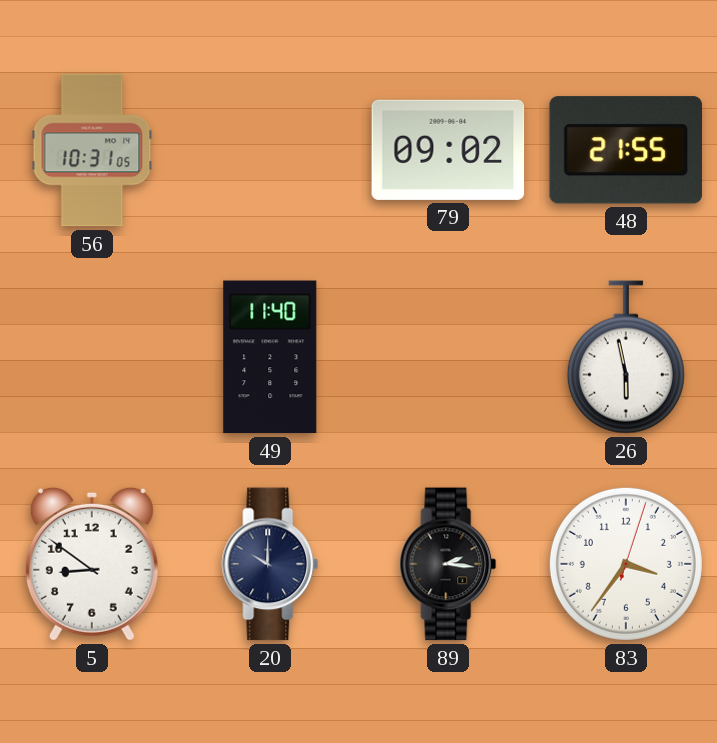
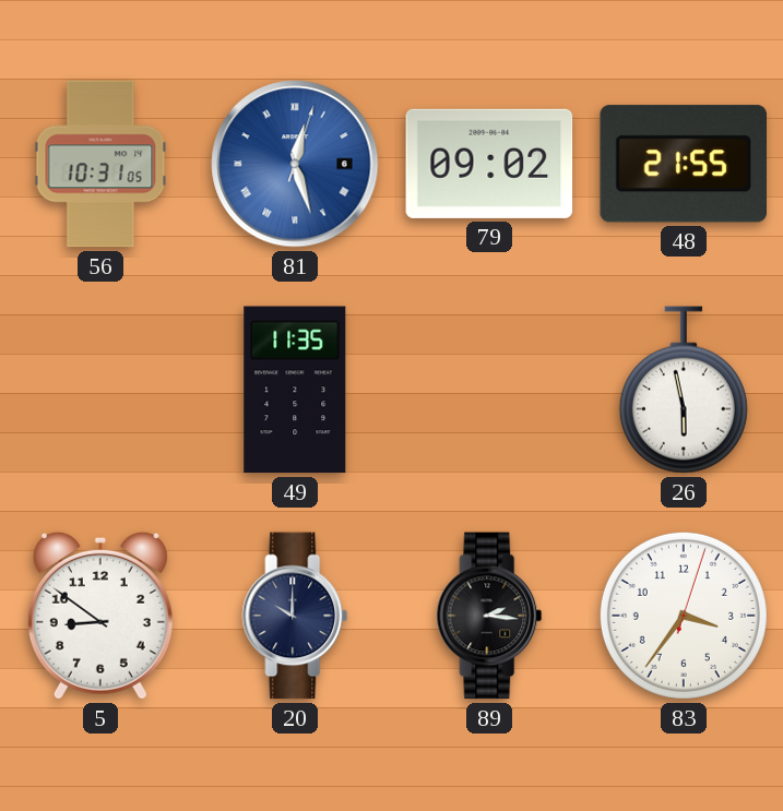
81: none -> 12:27
49: 11:40 -> 11:35
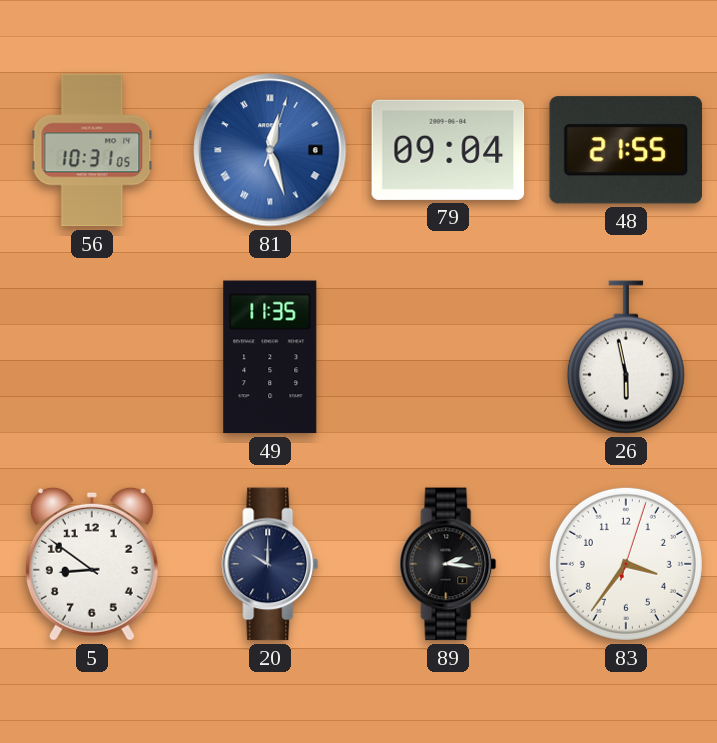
79: 09:02 -> 09:04
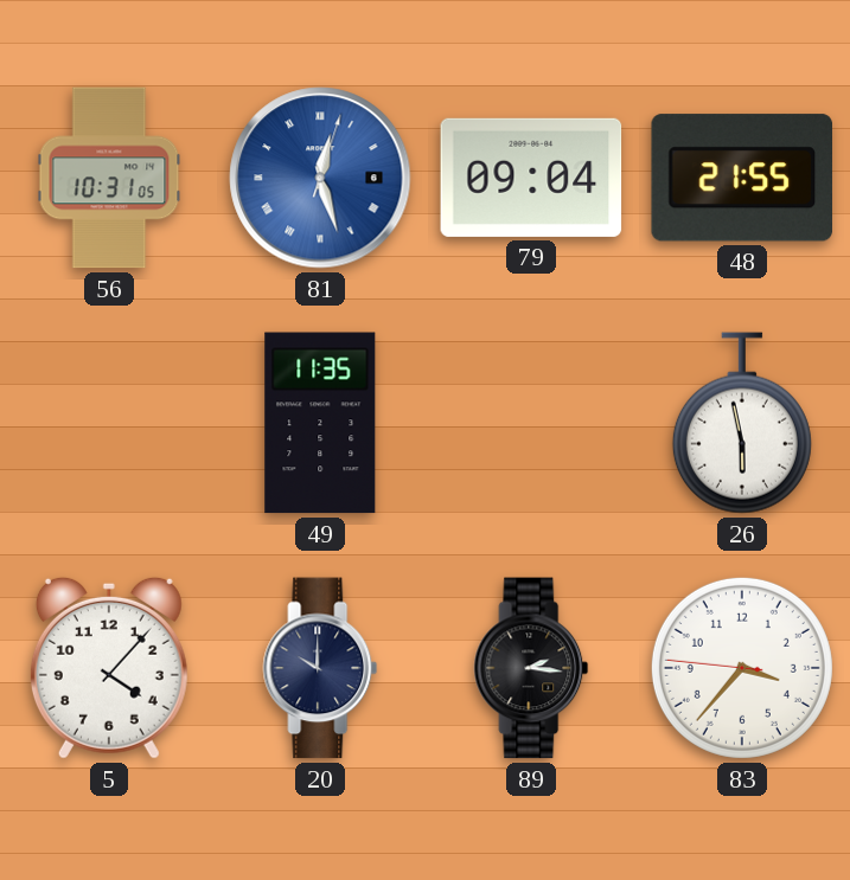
5: 8:51 -> 4:07
83: 3:36:03 -> 3:36:46
